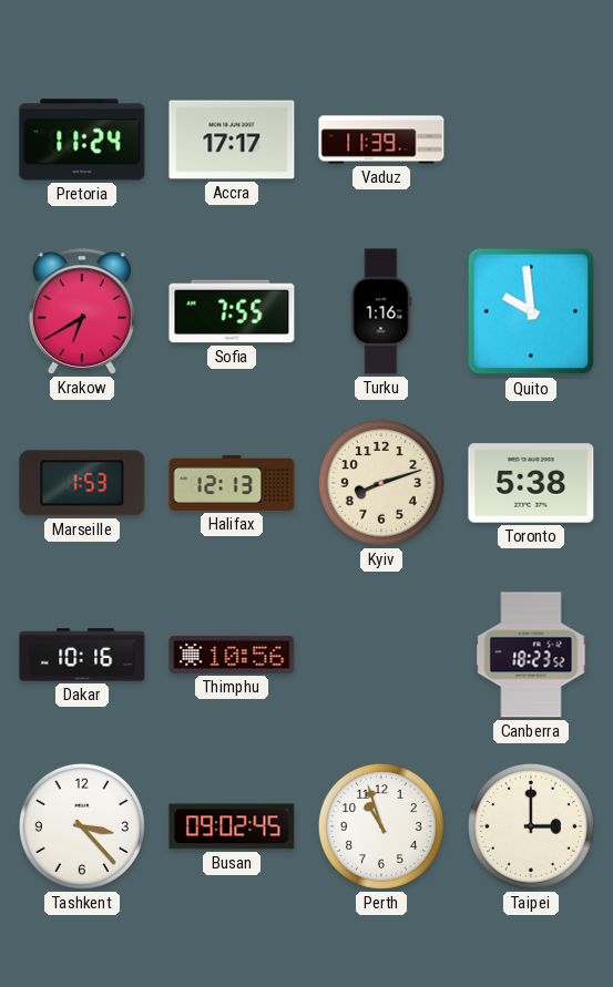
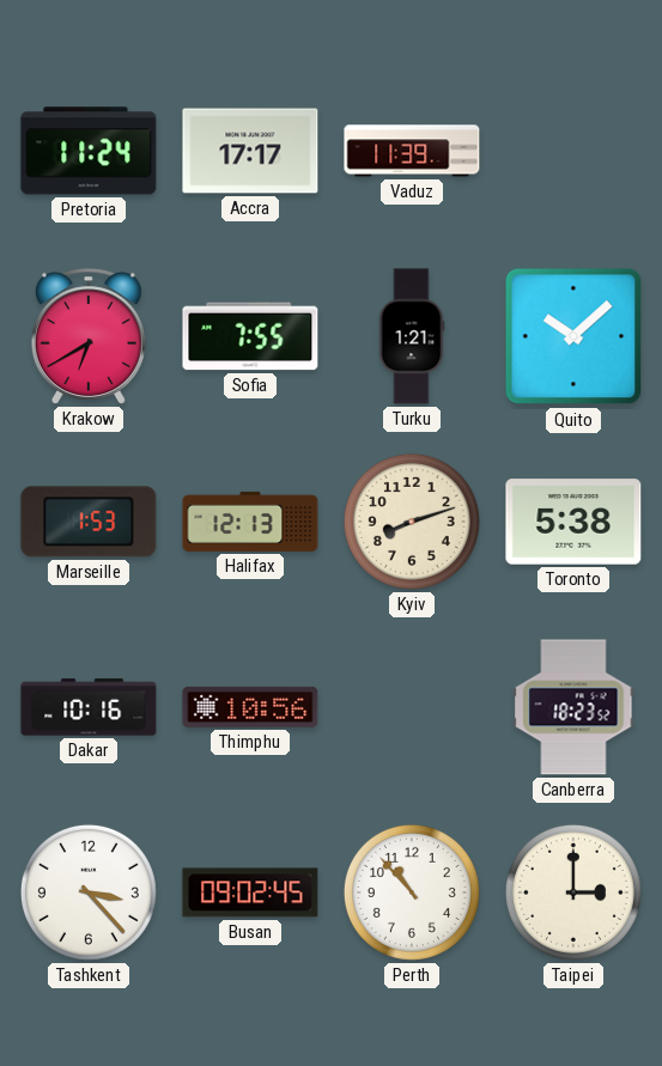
Turku: 1:16 -> 1:21
Quito: 9:59 -> 10:08
Perth: 10:57 -> 10:53
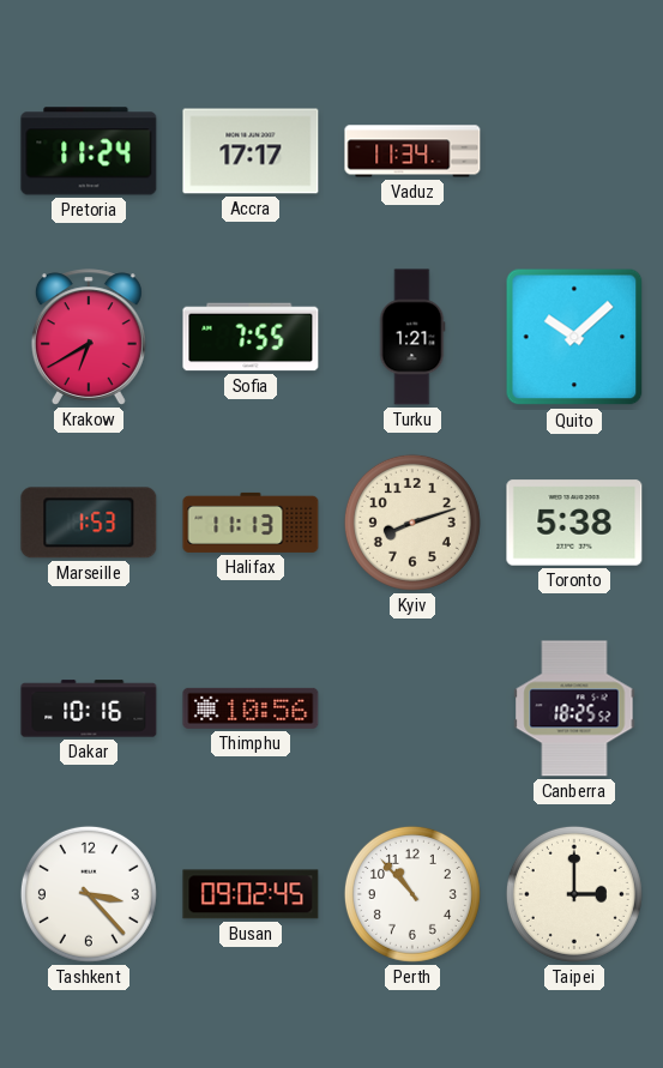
Vaduz: 11:39 -> 11:34
Halifax: 12:13 -> 11:13
Canberra: 18:23 -> 18:25
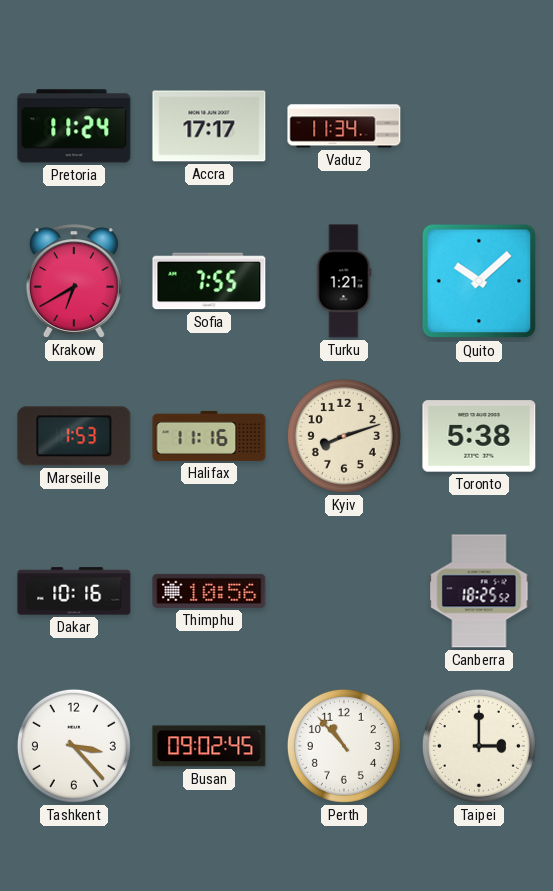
Halifax: 11:13 -> 11:16
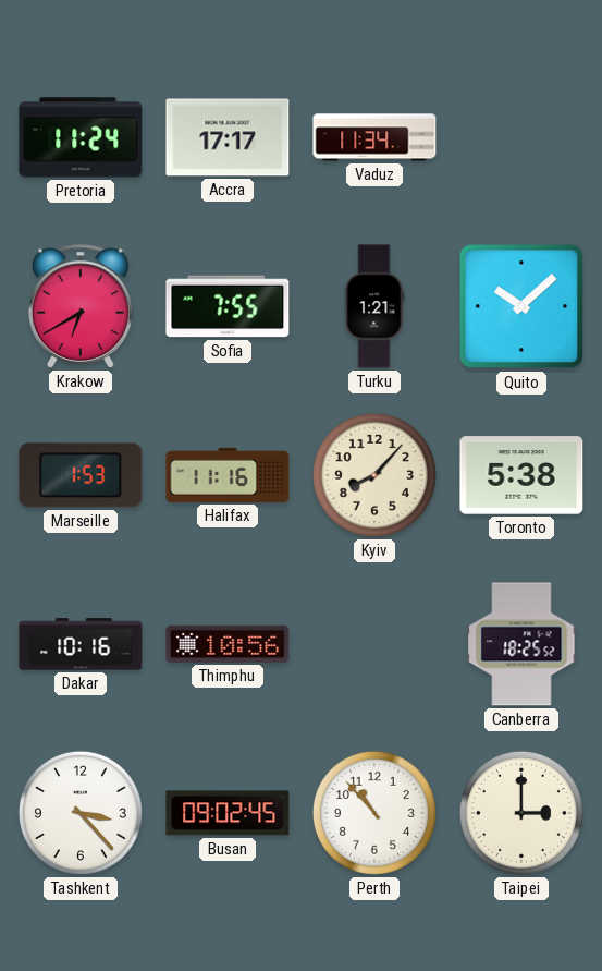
Kyiv: 8:12 -> 8:07
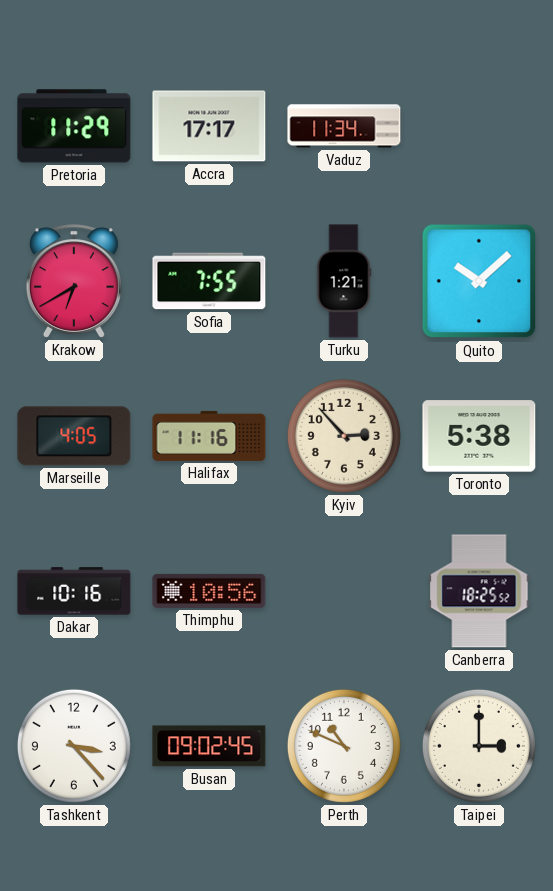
Pretoria: 11:24 -> 11:29
Marseille: 1:53 -> 4:05
Kyiv: 8:07 -> 2:53
Perth: 10:53 -> 10:49
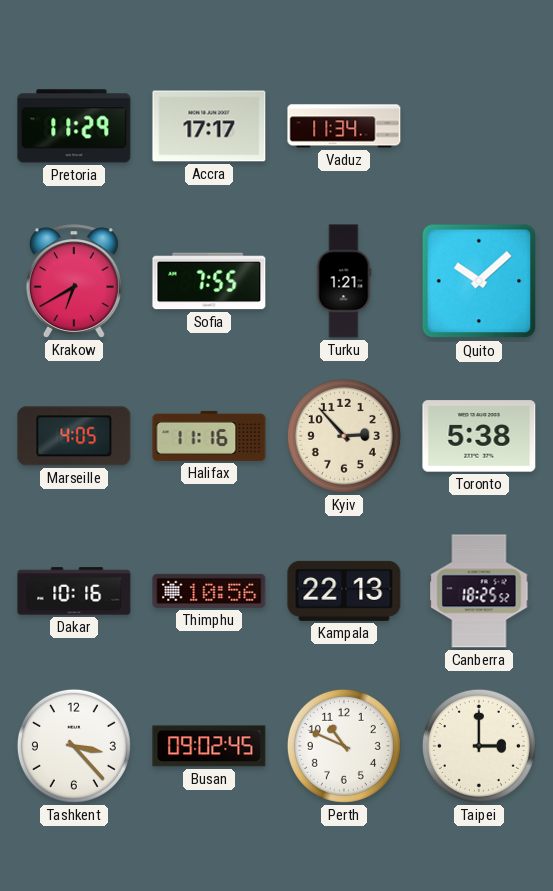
Kampala: none -> 22:13
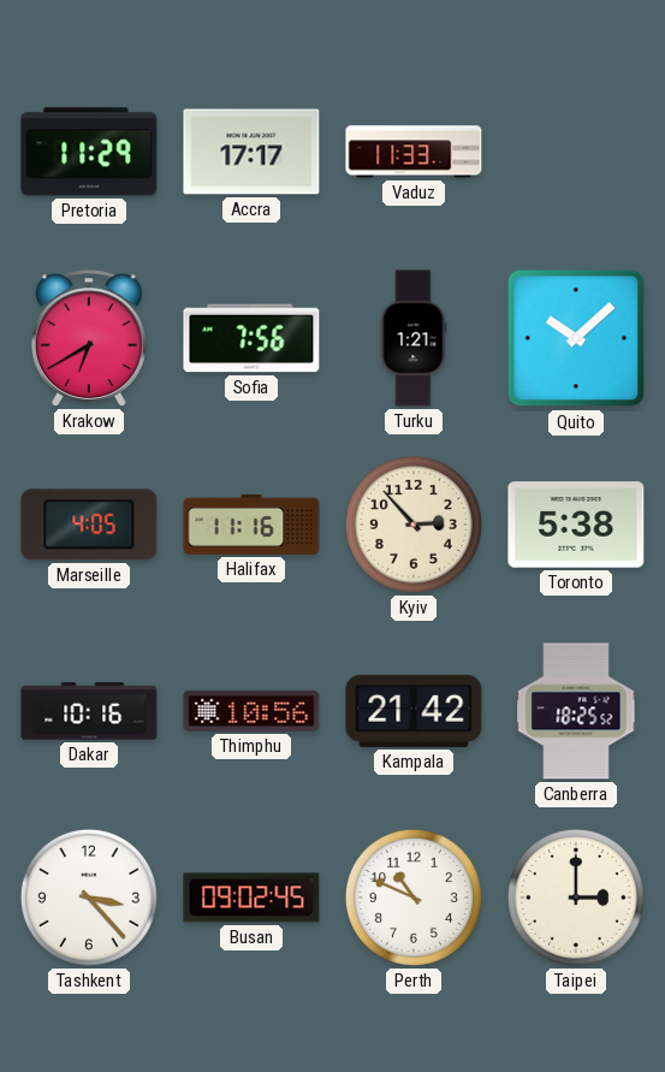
Vaduz: 11:34 -> 11:33
Sofia: 7:55 -> 7:56
Kampala: 22:13 -> 21:42
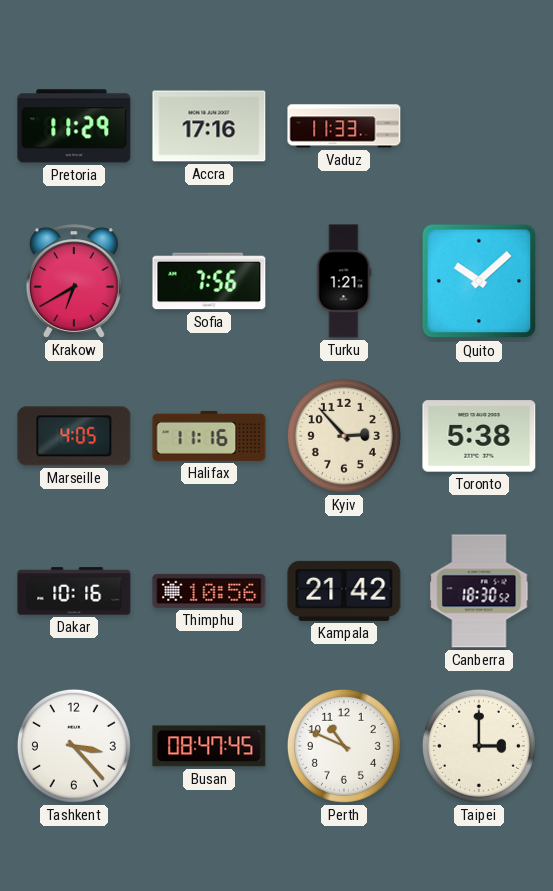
Accra: 17:17 -> 17:16
Canberra: 18:25 -> 18:30
Busan: 09:02 -> 08:47
